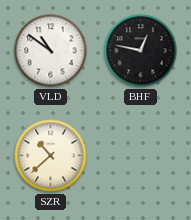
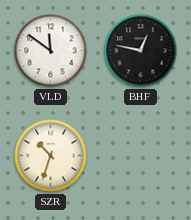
VLD: 10:51 -> 11:51
SZR: 10:38 -> 10:33
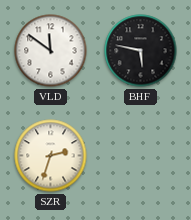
BHF: 12:47 -> 5:47
SZR: 10:33 -> 2:33
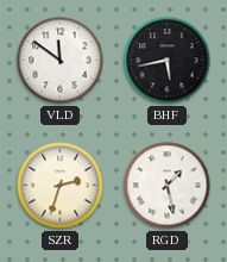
BHF: 5:47 -> 5:43
RGD: none -> 1:28
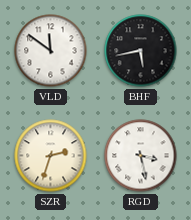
RGD: 1:28 -> 3:28
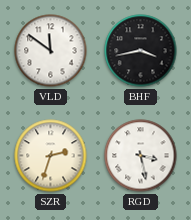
BHF: 5:43 -> 3:43
